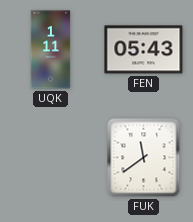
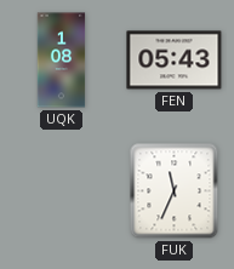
UQK: 1:11 -> 1:08
FUK: 11:39 -> 11:34
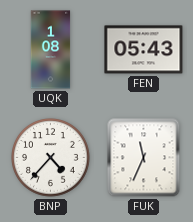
BNP: none -> 4:37
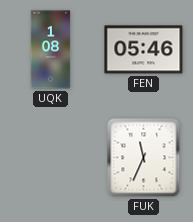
FEN: 05:43 -> 05:46
BNP: 4:37 -> none
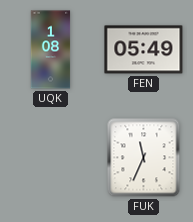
FEN: 05:46 -> 05:49
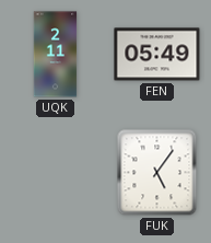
UQK: 1:08 -> 2:11
FUK: 11:34 -> 5:06
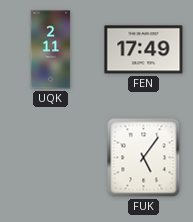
FEN: 05:49 -> 17:49
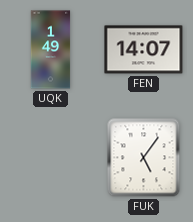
UQK: 2:11 -> 1:49
FEN: 17:49 -> 14:07
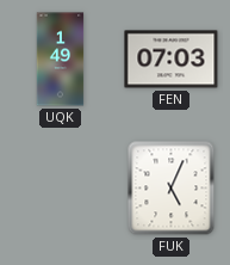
FEN: 14:07 -> 07:03
FUK: 5:06 -> 5:04
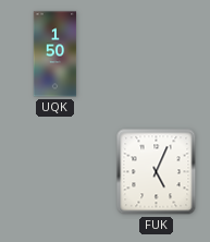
UQK: 1:49 -> 1:50
FEN: 07:03 -> none
